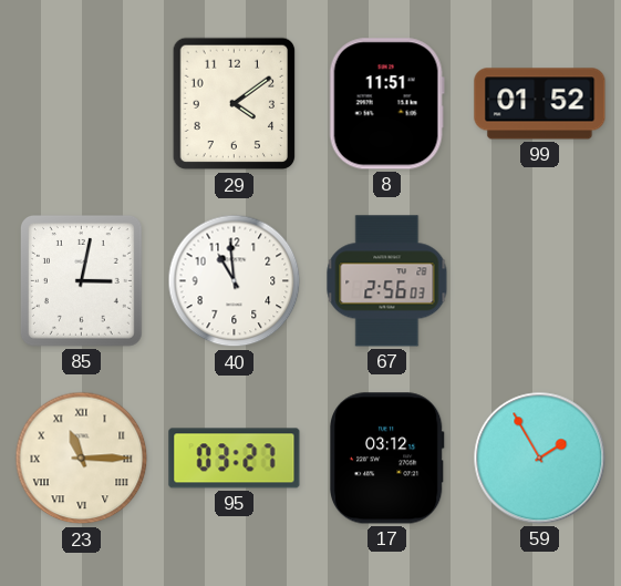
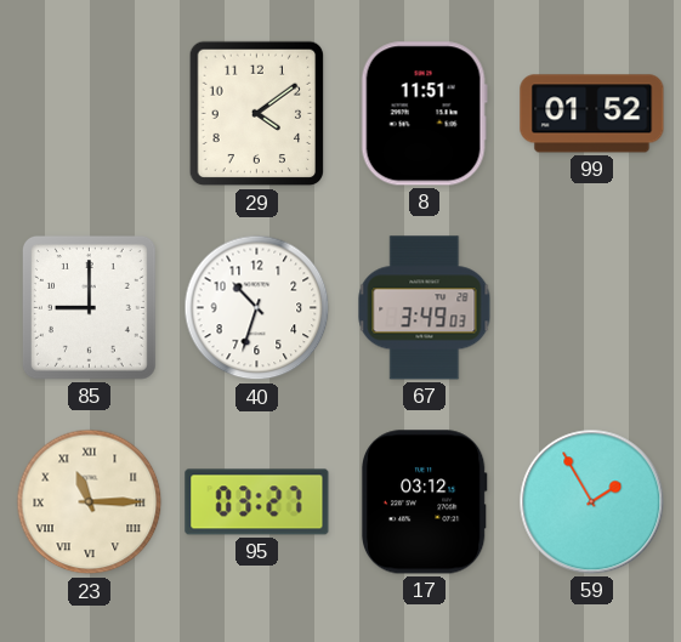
85: 3:02 -> 9:00
40: 10:59 -> 10:33
67: 2:56 -> 3:49
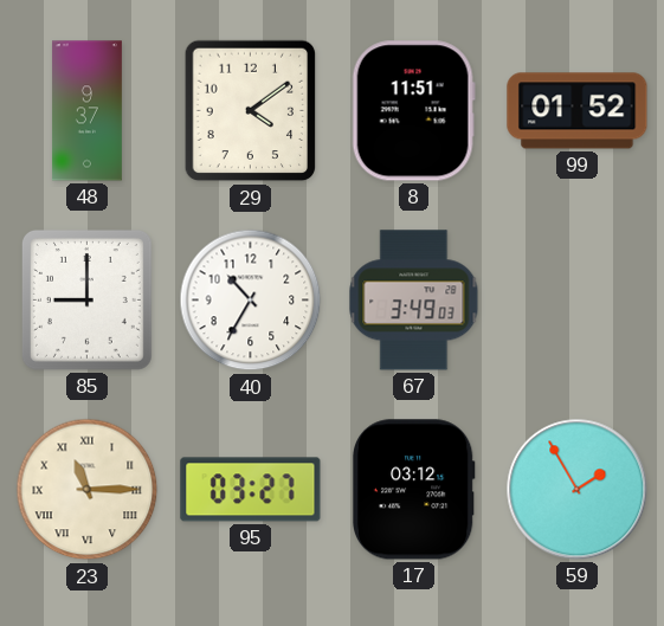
48: none -> 9:37
40: 10:33 -> 10:35
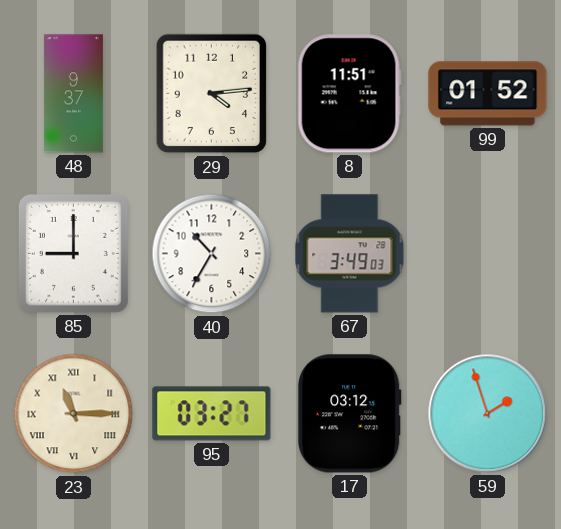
29: 4:09 -> 4:14
59: 1:55 -> 1:57
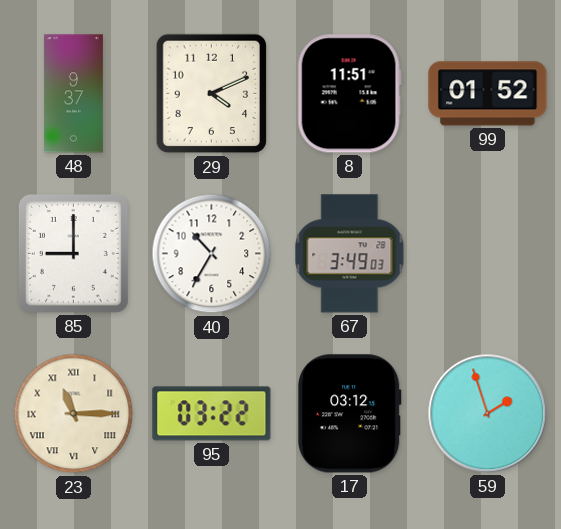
29: 4:14 -> 4:11
95: 03:27 -> 03:22
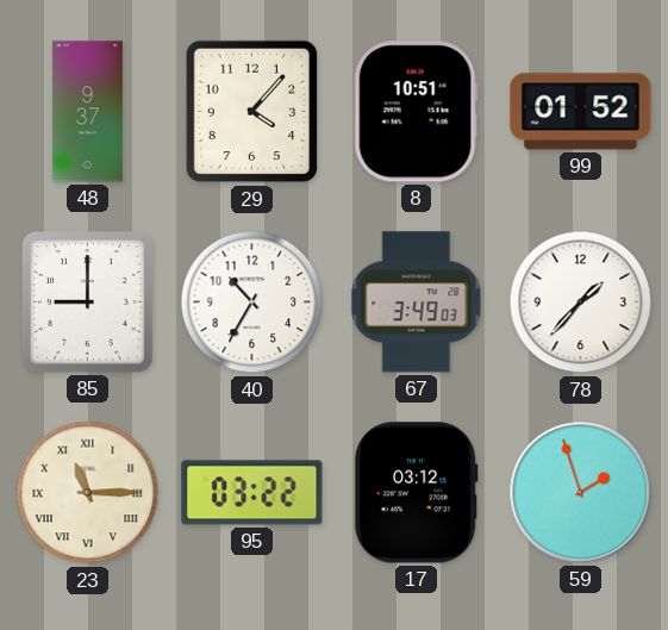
29: 4:11 -> 4:07
8: 11:51 -> 10:51
78: none -> 1:37
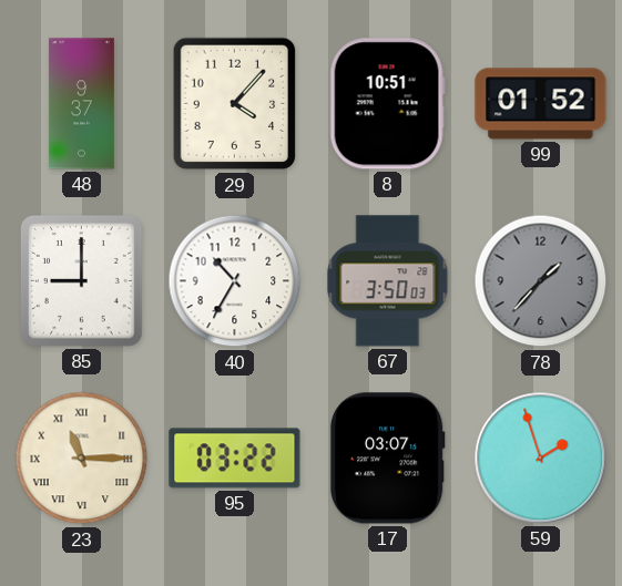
67: 3:49 -> 3:50
78 dial: white -> grey
17: 03:12 -> 03:07
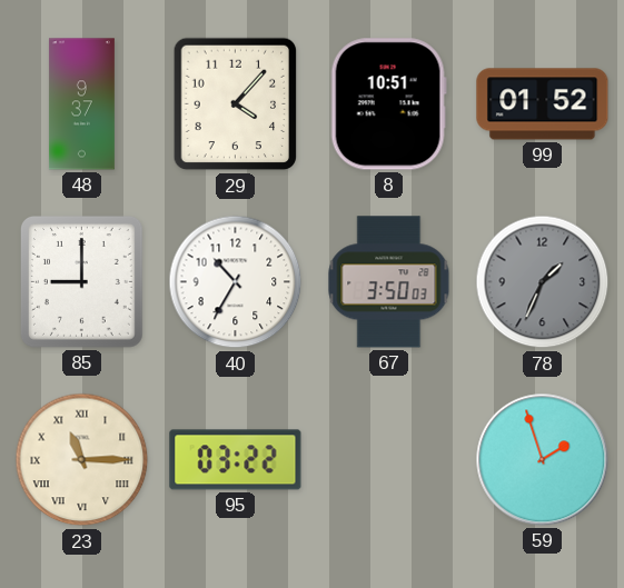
78: 1:37 -> 1:34
17: 03:07 -> none
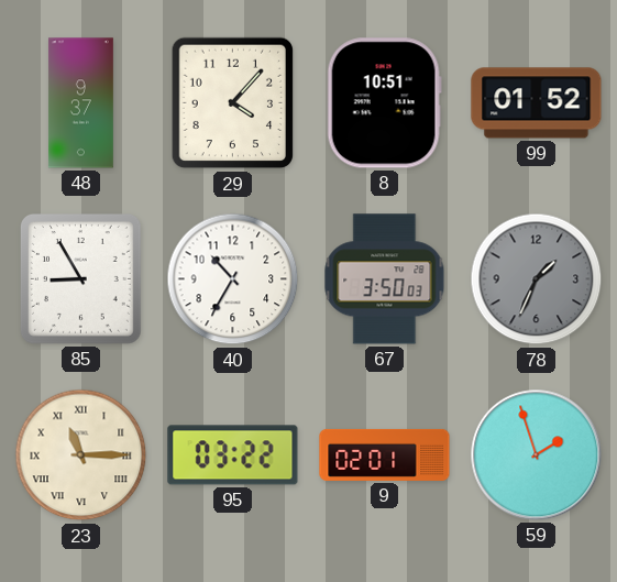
85: 9:00 -> 8:55
9: none -> 02:01
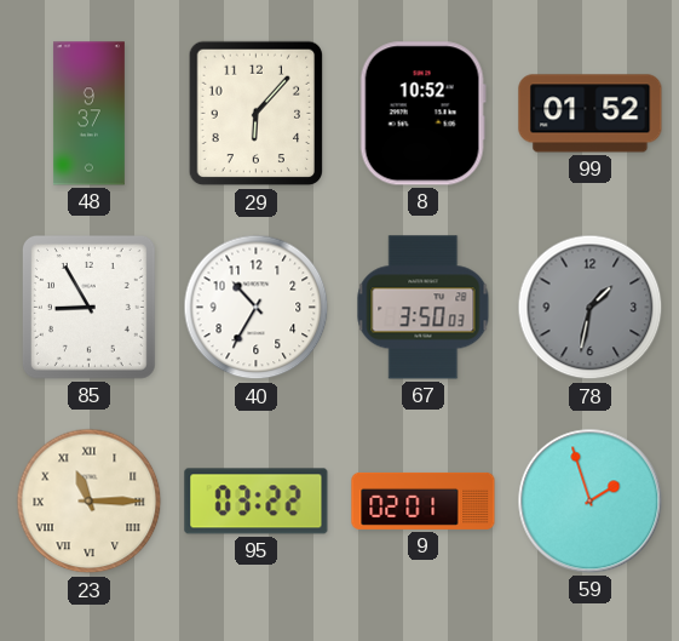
29: 4:07 -> 6:07
8: 10:51 -> 10:52
78: 1:34 -> 1:32
